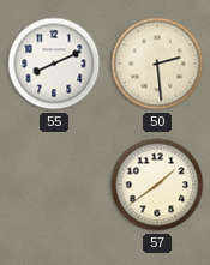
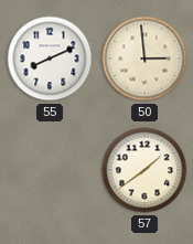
50: 2:29 -> 2:59
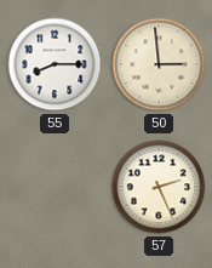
55: 8:11 -> 8:15
57: 1:39 -> 2:26
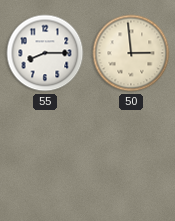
57: 2:26 -> none
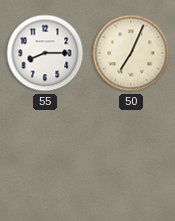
50: 2:59 -> 7:04
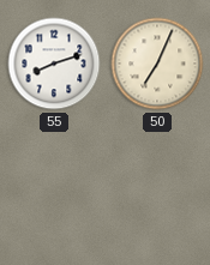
55: 8:15 -> 8:12
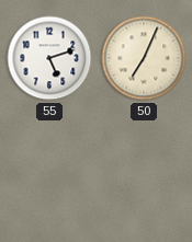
55: 8:12 -> 5:12
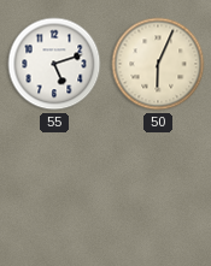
50: 7:04 -> 6:04
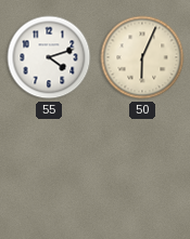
55: 5:12 -> 4:12
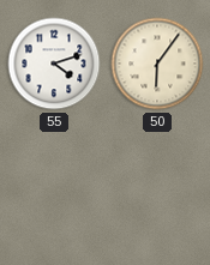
50: 6:04 -> 6:06
